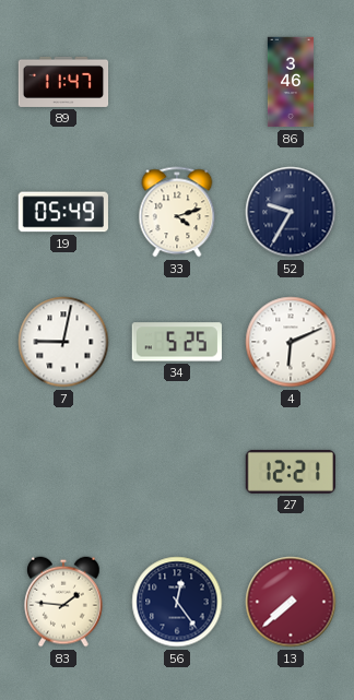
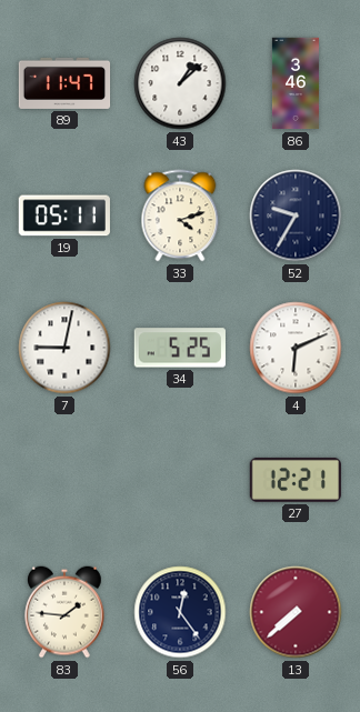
43: none -> 1:08
19: 05:49 -> 05:11
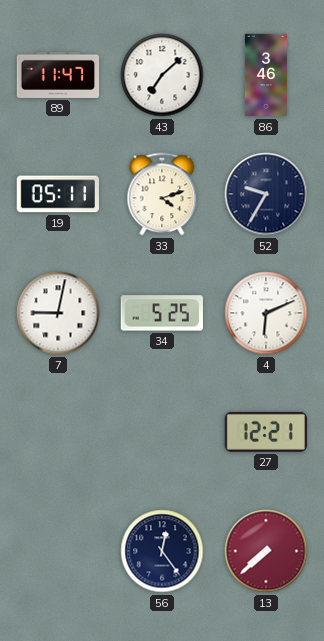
43: 1:08 -> 7:08
83: 1:46 -> none
